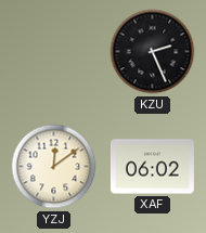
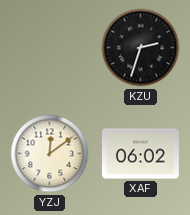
KZU: 2:26 -> 2:33
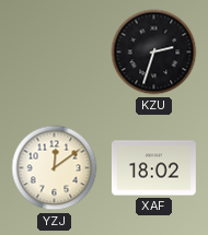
XAF: 06:02 -> 18:02
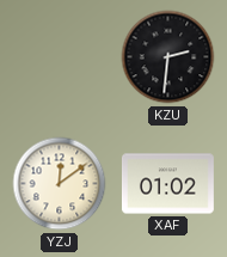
KZU: 2:33 -> 2:31
XAF: 18:02 -> 01:02
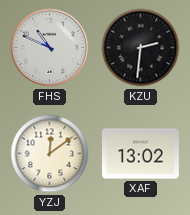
FHS: none -> 10:49
XAF: 01:02 -> 13:02
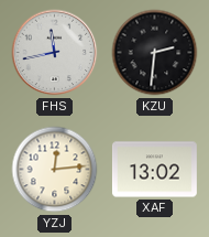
FHS: 10:49 -> 11:43
YZJ: 12:09 -> 12:14
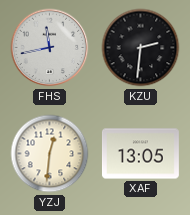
YZJ: 12:14 -> 12:31
XAF: 13:02 -> 13:05
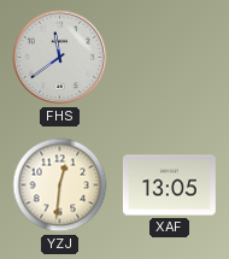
FHS: 11:43 -> 11:39
KZU: 2:31 -> none
